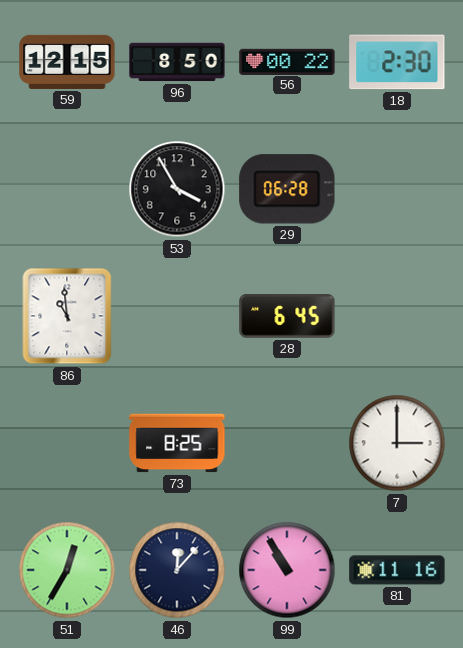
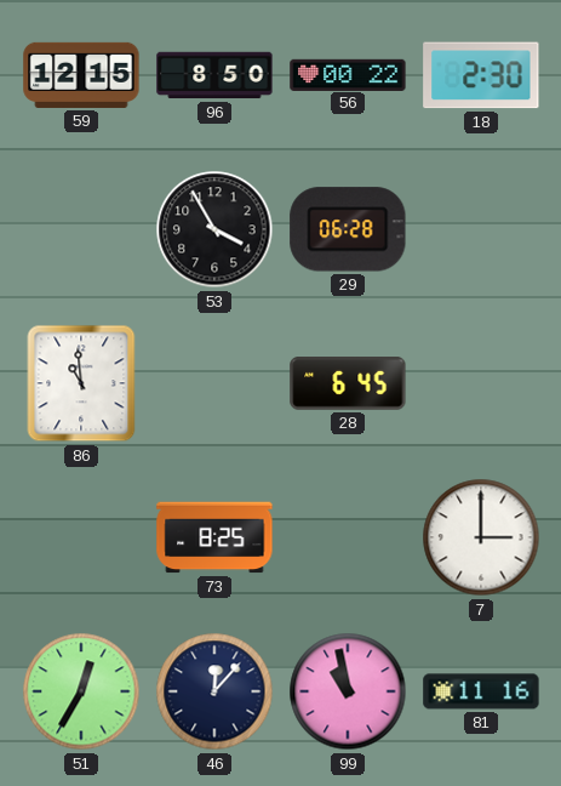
99: 10:55 -> 10:58
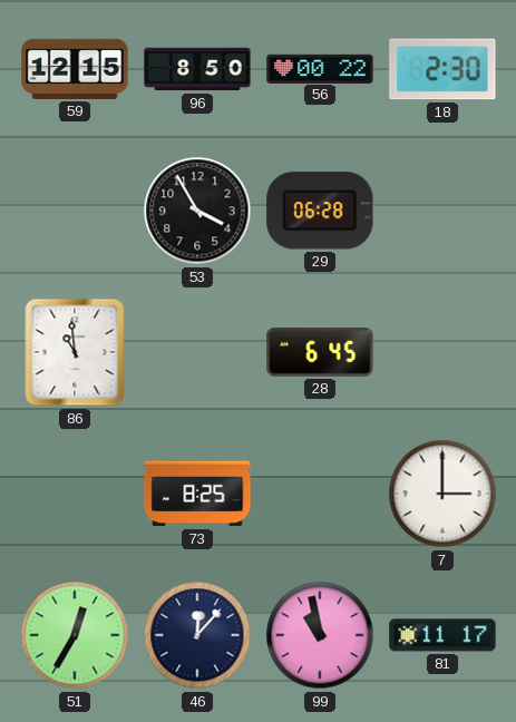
81: 11:16 -> 11:17
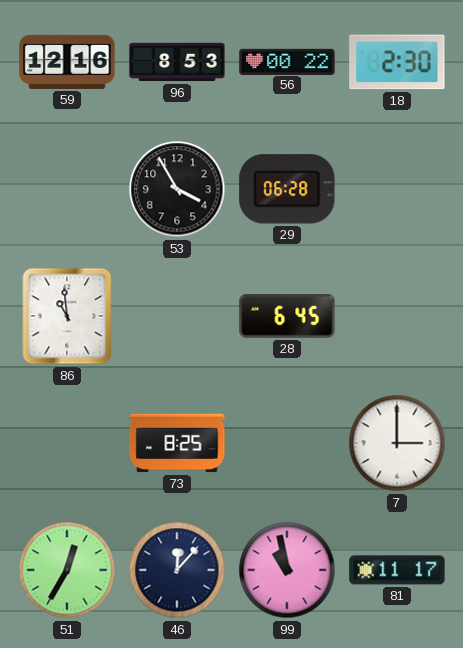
59: 12:15 -> 12:16
96: 8:50 -> 8:53
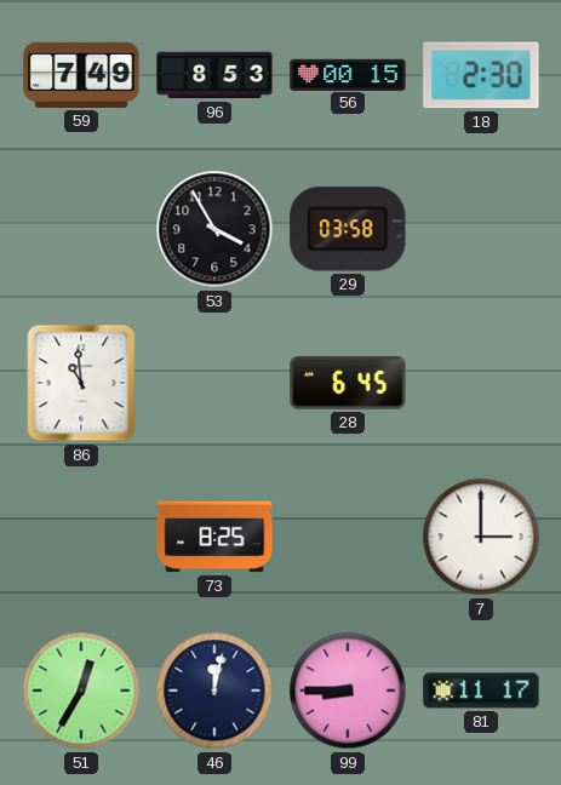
59: 12:16 -> 7:49
56: 00:22 -> 00:15
29: 06:28 -> 03:58
46: 12:07 -> 12:02
99: 10:58 -> 8:45
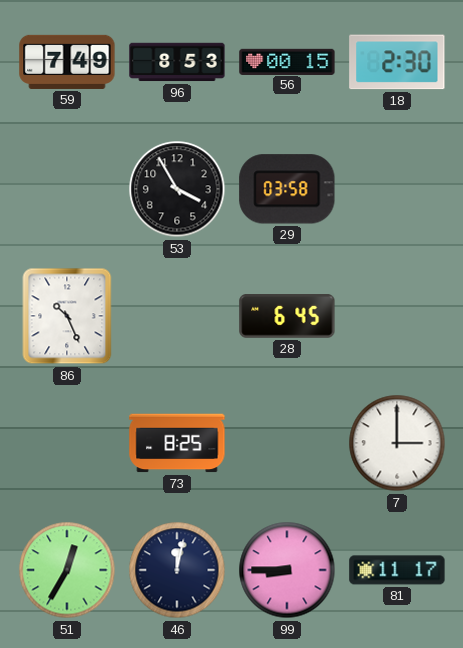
86: 10:59 -> 10:26
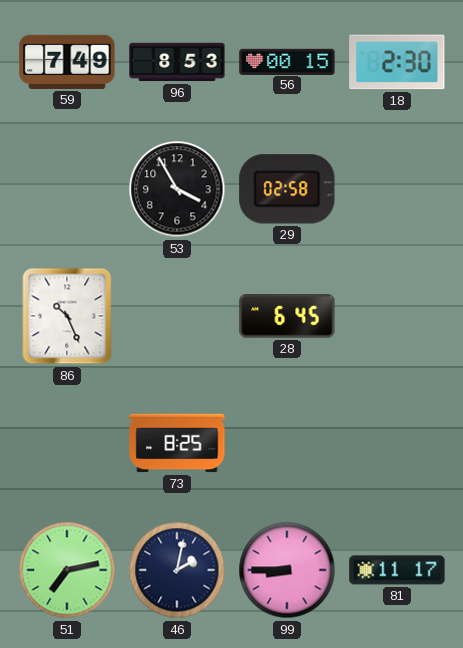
29: 03:58 -> 02:58
7: 3:00 -> none
51: 12:35 -> 7:13
46: 12:02 -> 2:02
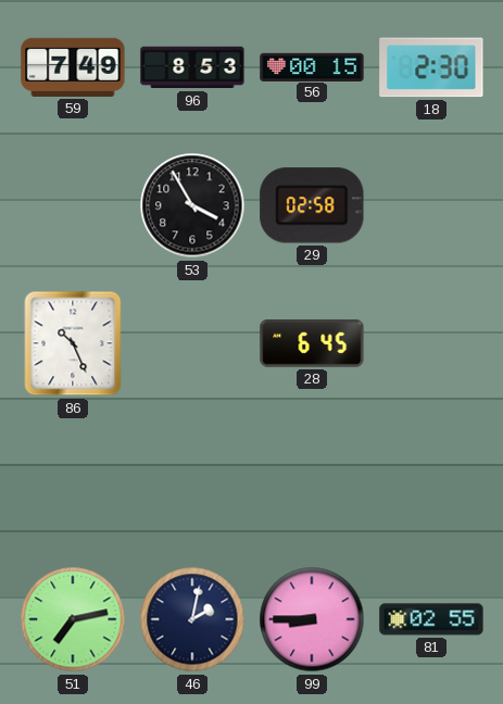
73: 8:25 -> none
81: 11:17 -> 02:55
